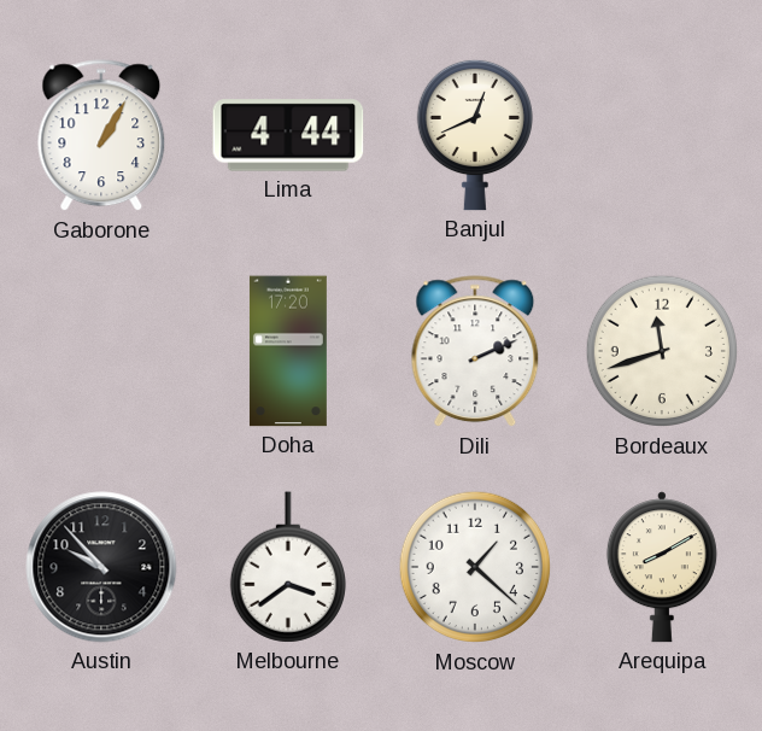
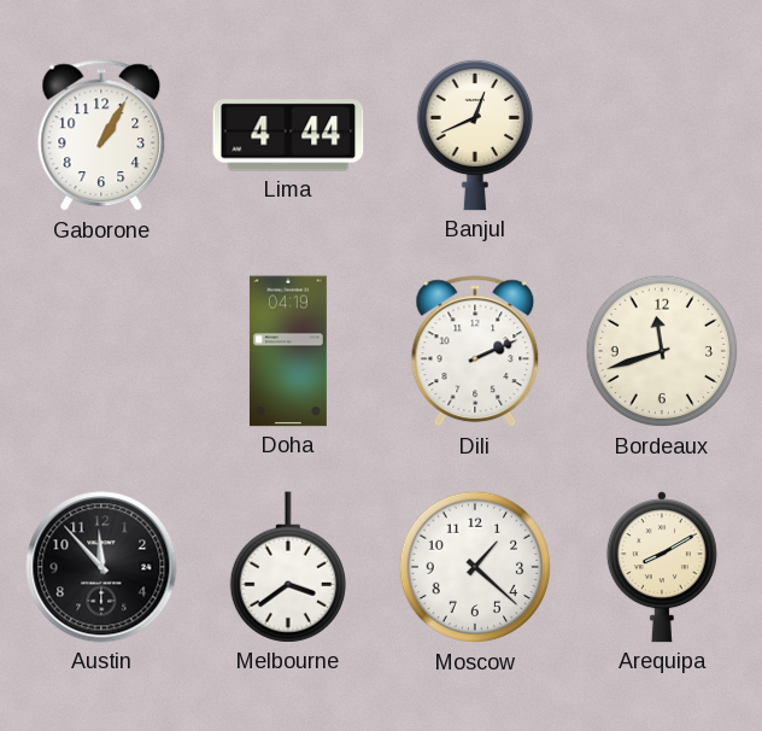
Doha: 17:20 -> 04:19
Austin: 9:53 -> 11:53
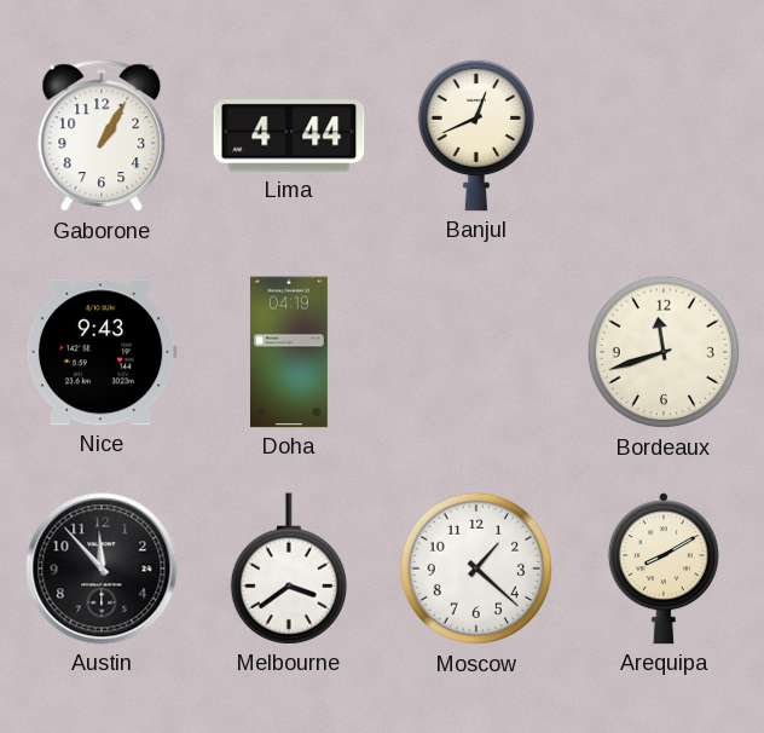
Nice: none -> 9:43
Dili: 2:11 -> none
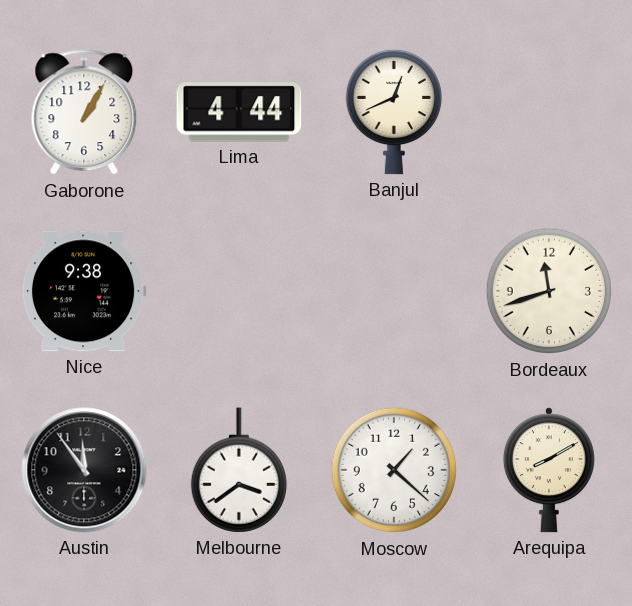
Nice: 9:43 -> 9:38
Doha: 04:19 -> none
Austin: 11:53 -> 11:54
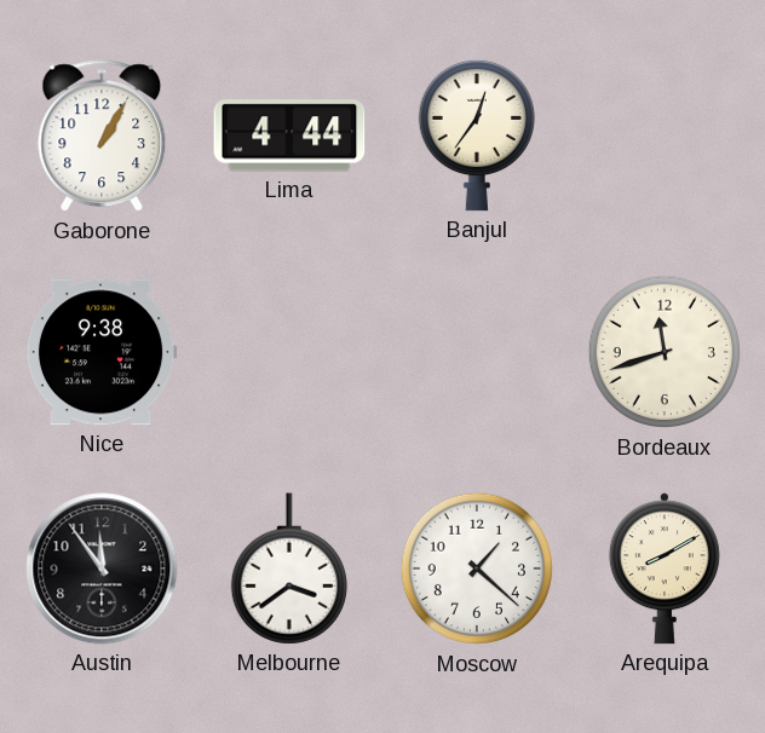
Banjul: 12:41 -> 12:36
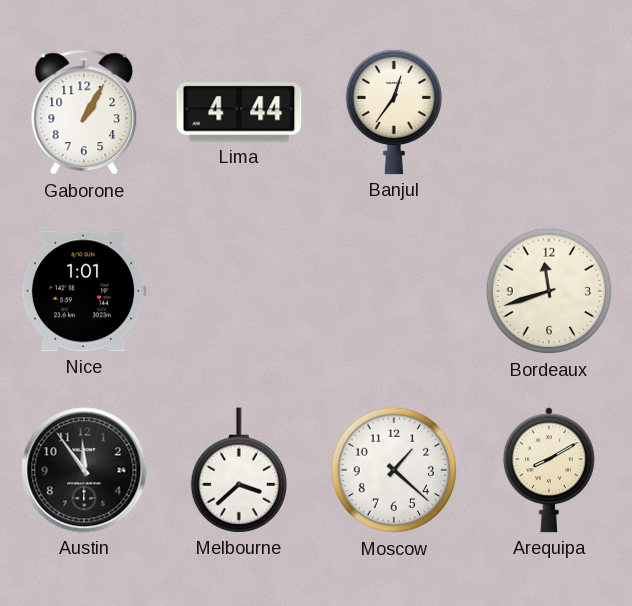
Nice: 9:38 -> 1:01
Melbourne: 3:39 -> 3:38
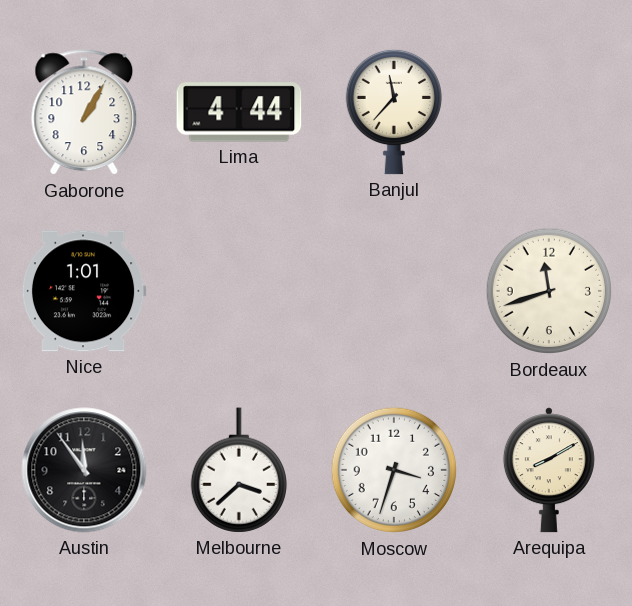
Banjul: 12:36 -> 11:37
Moscow: 1:22 -> 3:33
